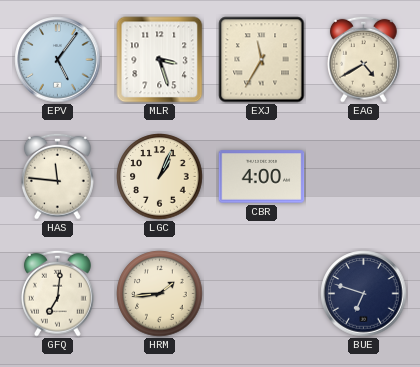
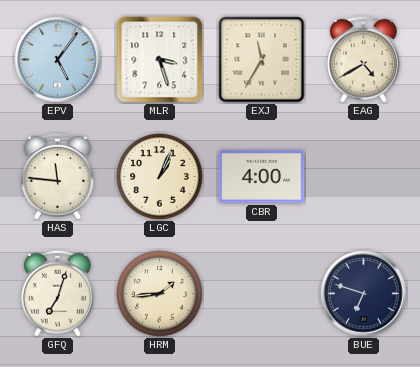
GFQ: 7:01 -> 7:03
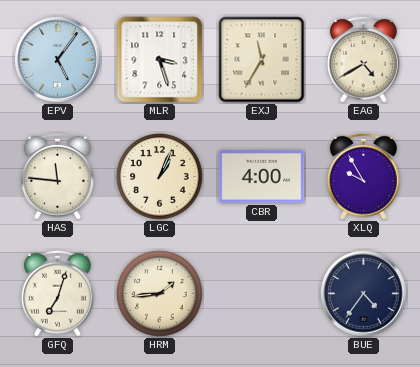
XLQ: none -> 9:55
BUE: 6:48 -> 4:36
